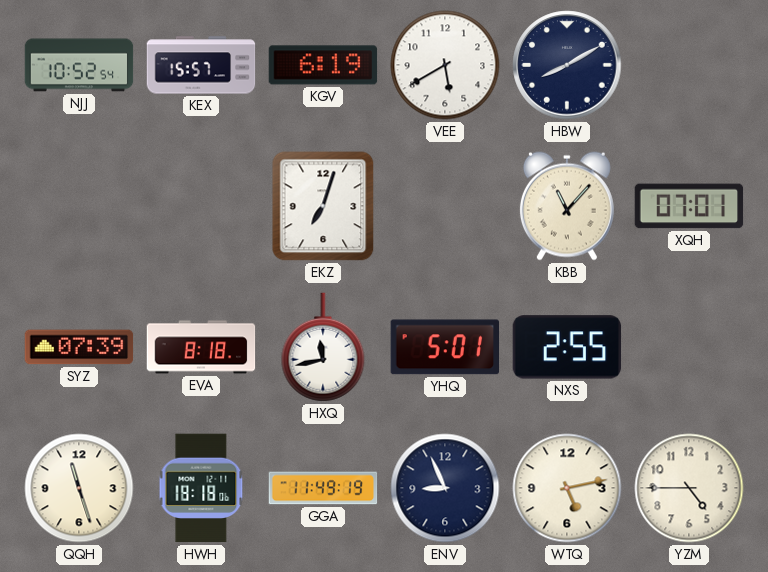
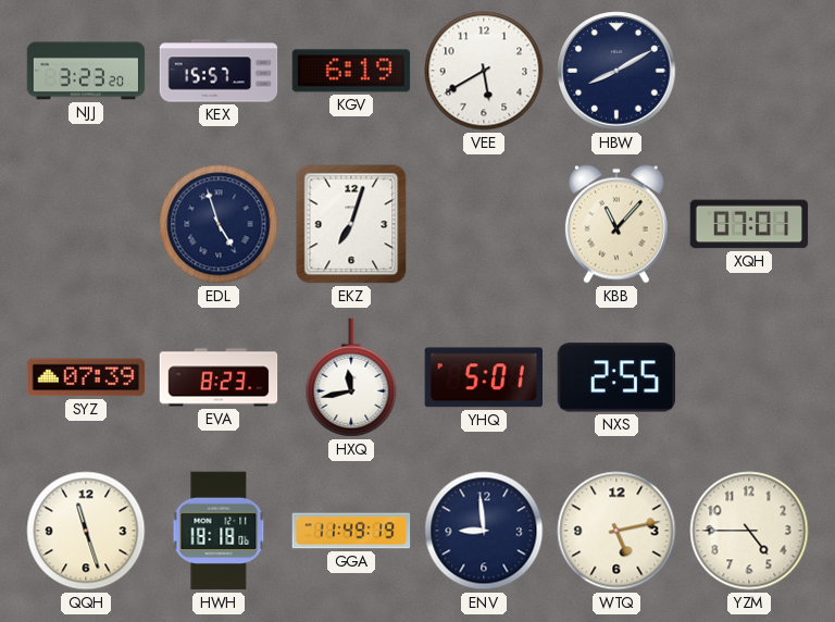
NJJ: 10:52 -> 3:23
EDL: none -> 4:57
EVA: 8:18 -> 8:23
ENV: 8:56 -> 8:59
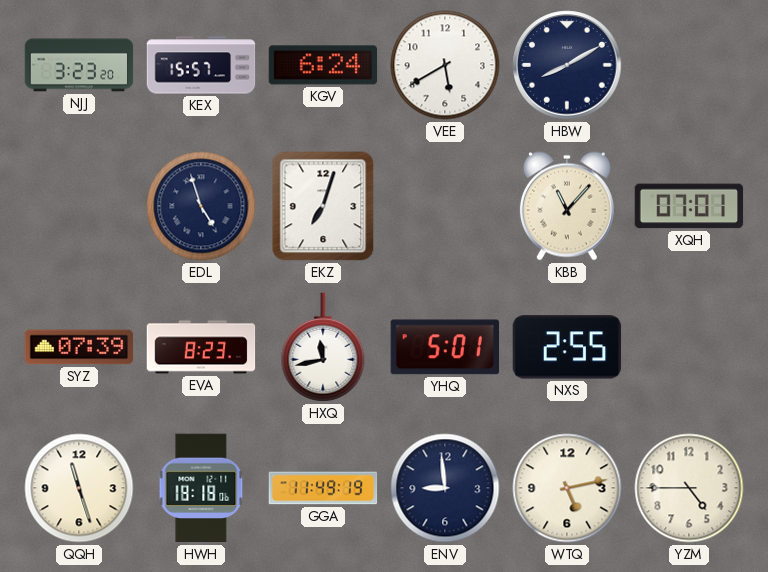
KGV: 6:19 -> 6:24
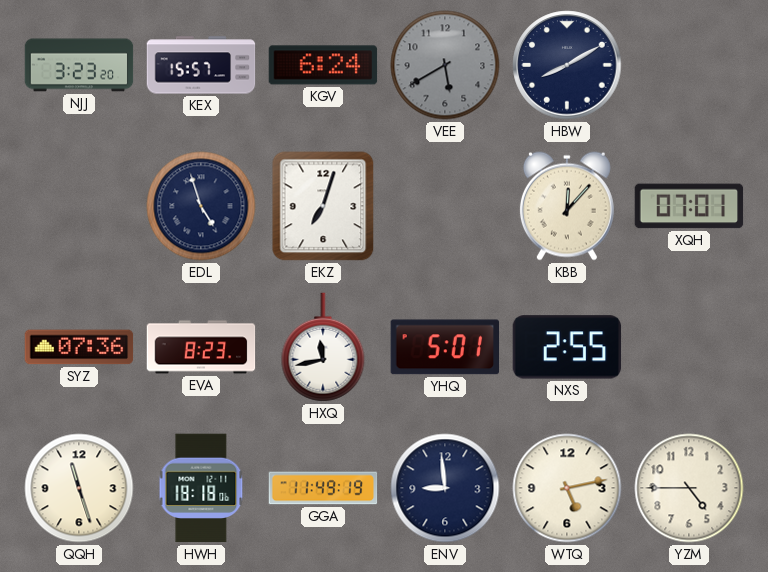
VEE dial: white -> grey
KBB: 11:07 -> 12:07
SYZ: 07:39 -> 07:36
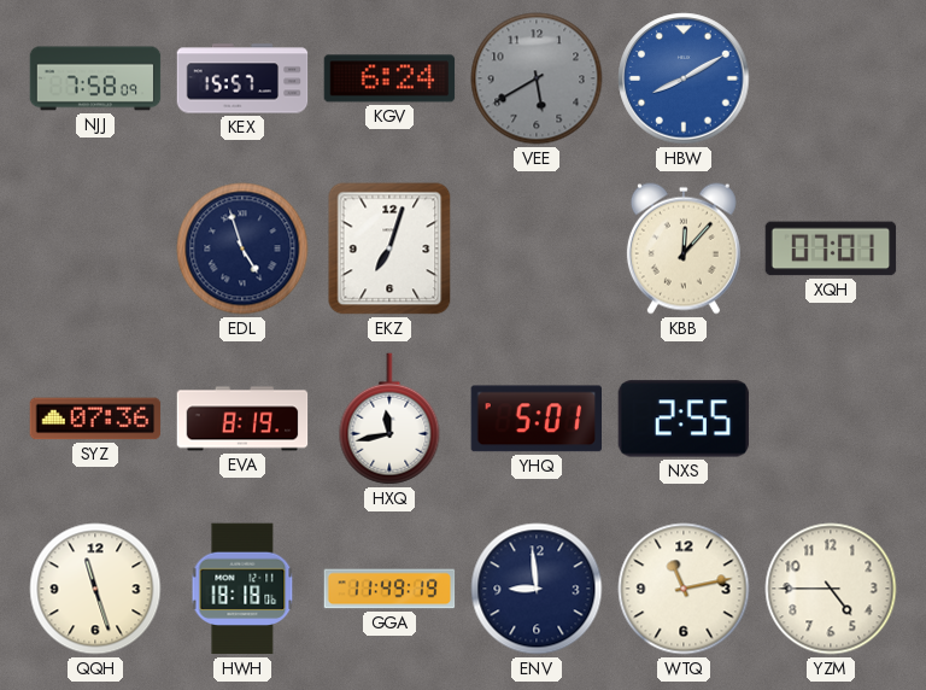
NJJ: 3:23 -> 7:58
HBW dial: navy -> blue
EVA: 8:23 -> 8:19
WTQ: 5:13 -> 11:13
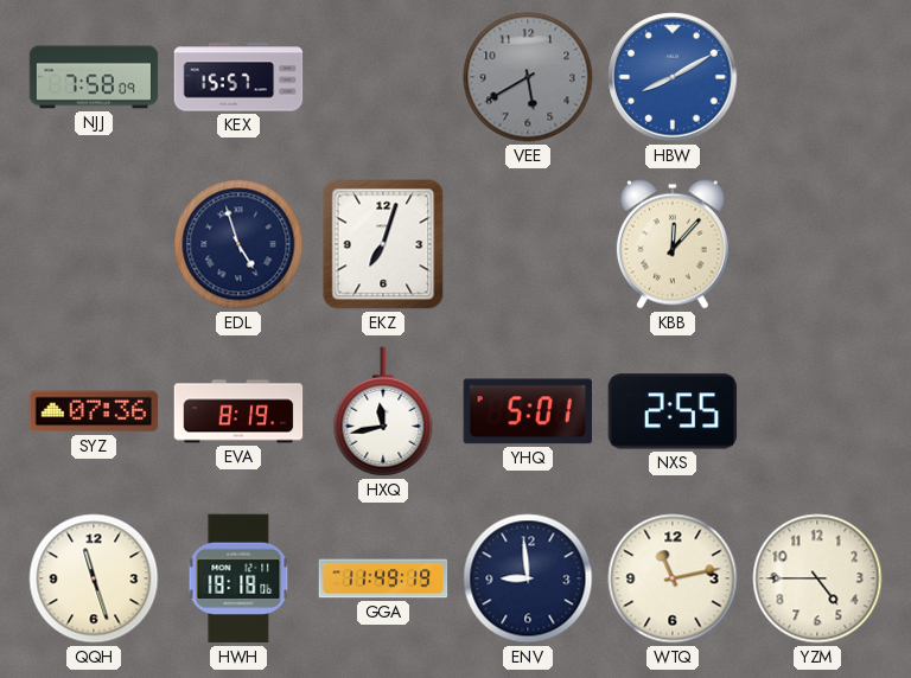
KGV: 6:24 -> none
XQH: 07:01 -> none
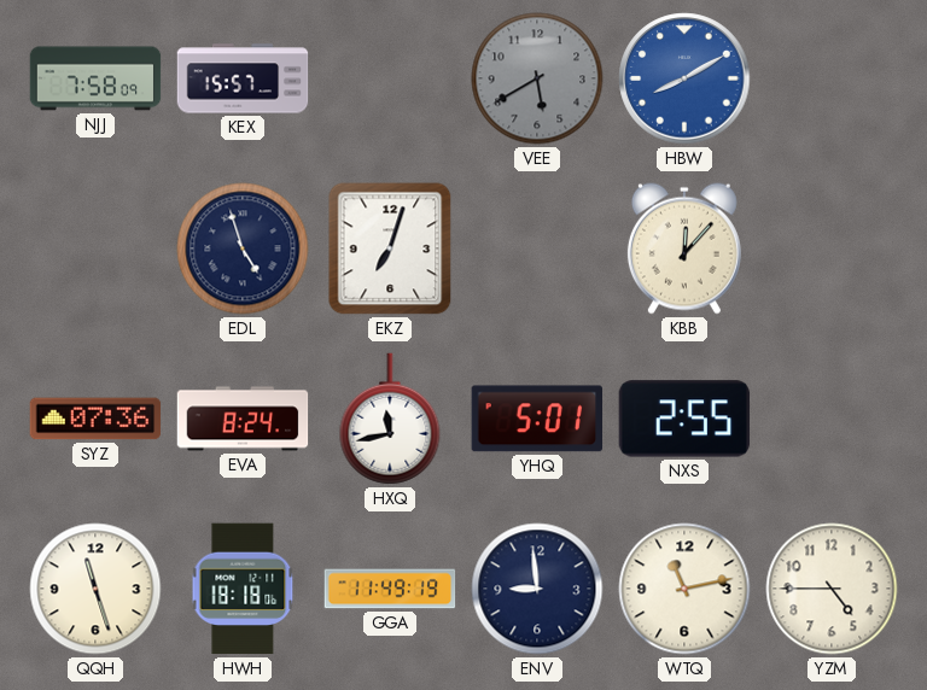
EVA: 8:19 -> 8:24
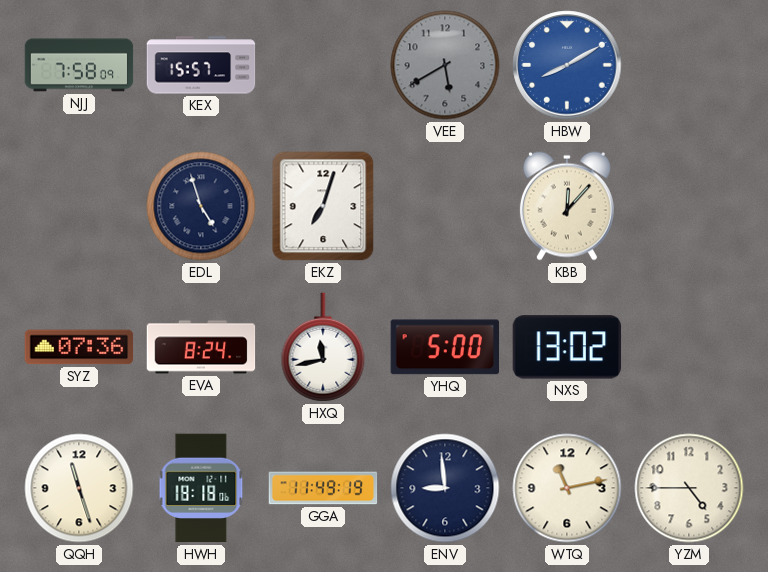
YHQ: 5:01 -> 5:00
NXS: 2:55 -> 13:02
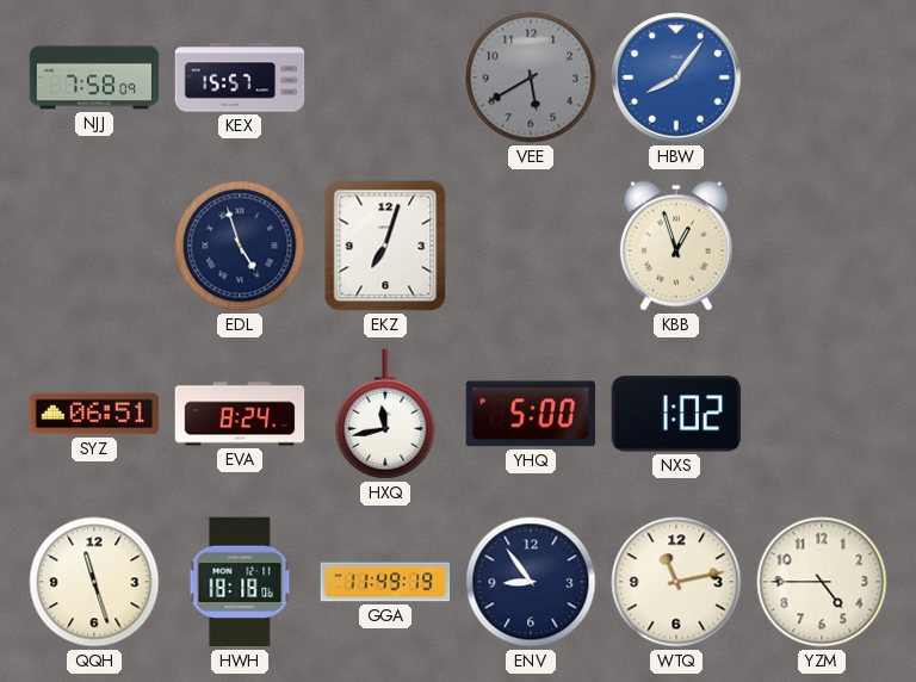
HBW: 8:10 -> 8:06
KBB: 12:07 -> 12:57
SYZ: 07:36 -> 06:51
NXS: 13:02 -> 1:02
ENV: 8:59 -> 8:54
